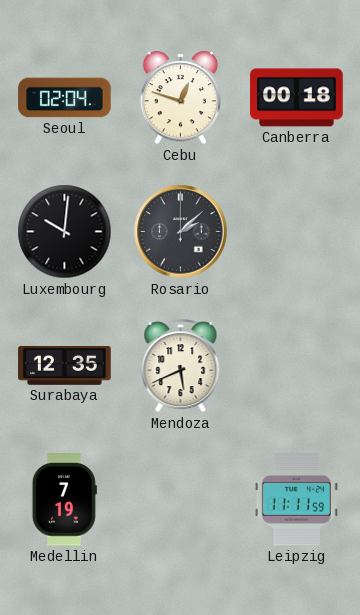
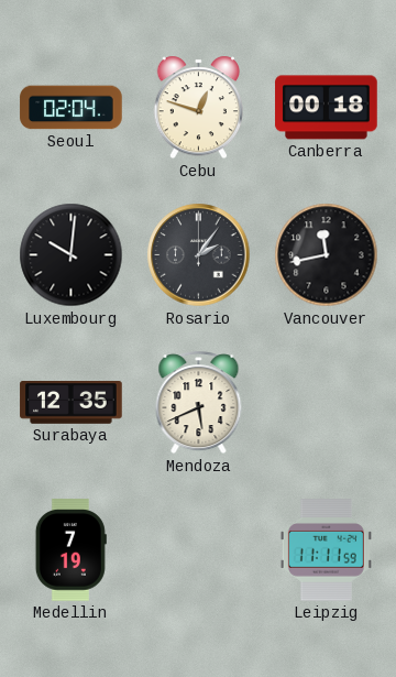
Rosario: 2:08 -> 2:06
Vancouver: none -> 11:43
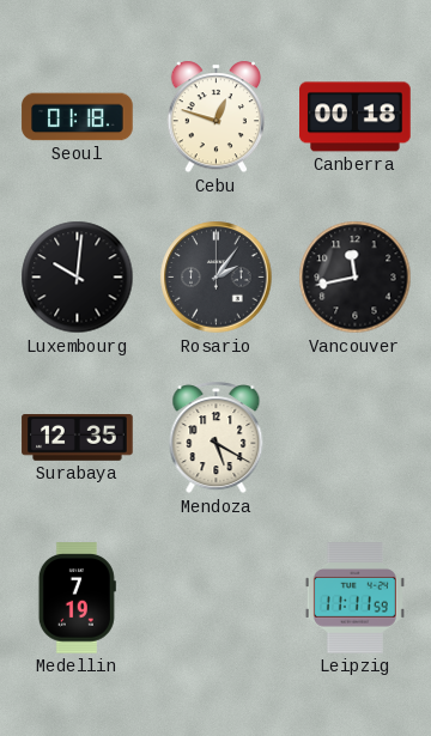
Seoul: 02:04 -> 01:18
Mendoza: 5:41 -> 5:20
